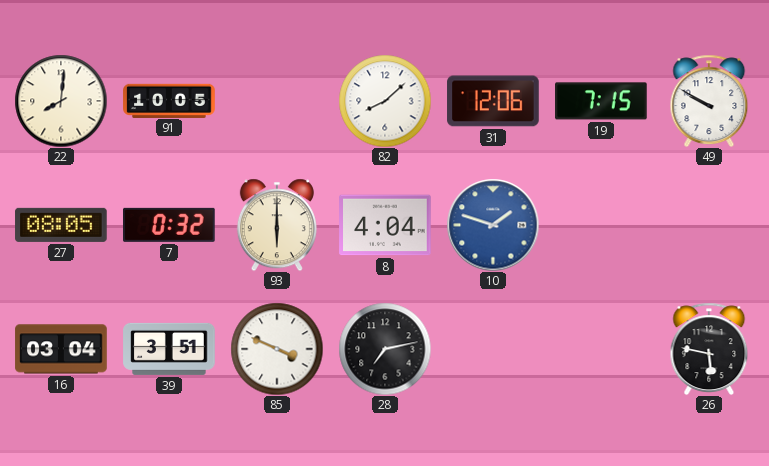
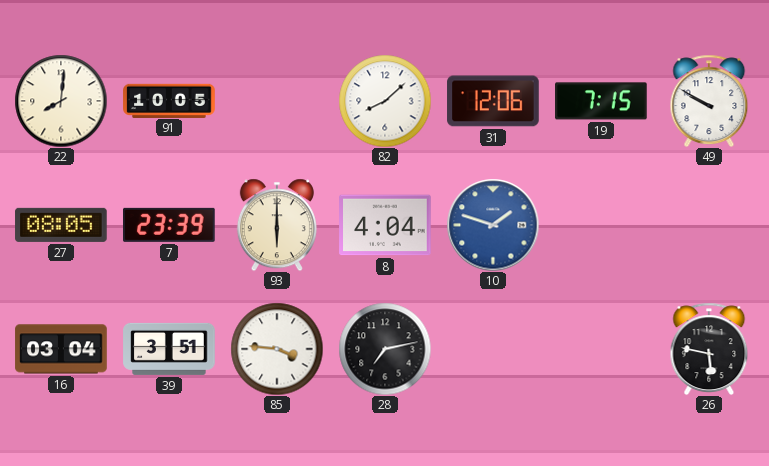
7: 0:32 -> 23:39
85: 3:49 -> 3:46
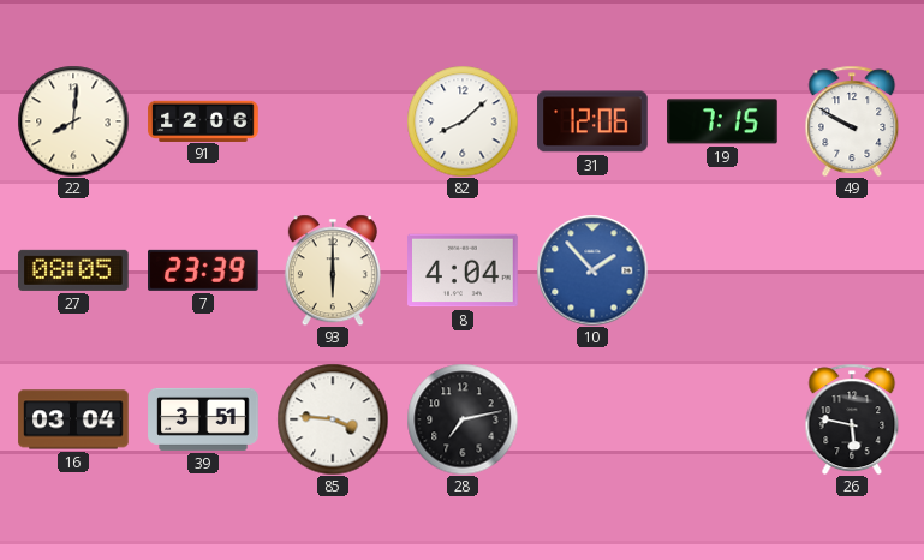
91: 10:05 -> 12:06
10: 1:48 -> 1:53
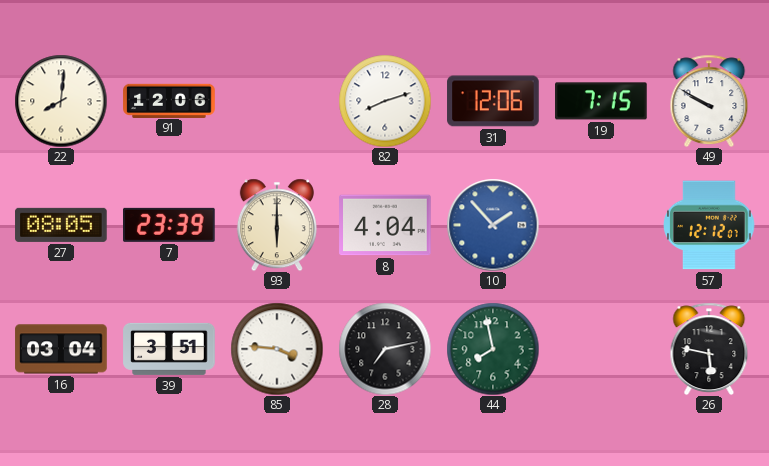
82: 8:08 -> 8:12
57: none -> 12:12
44: none -> 7:58
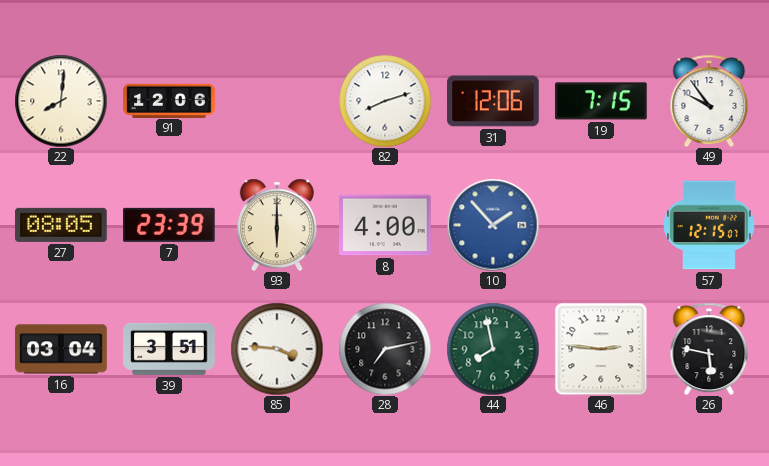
49: 9:50 -> 9:54
8: 4:04 -> 4:00
57: 12:12 -> 12:15
46: none -> 2:46
